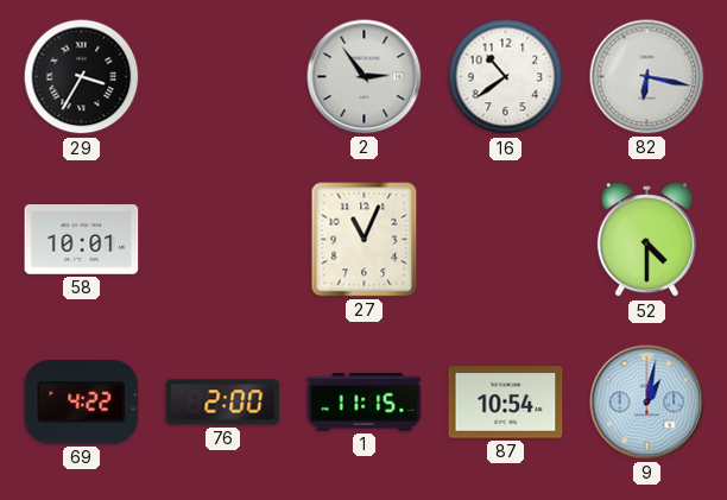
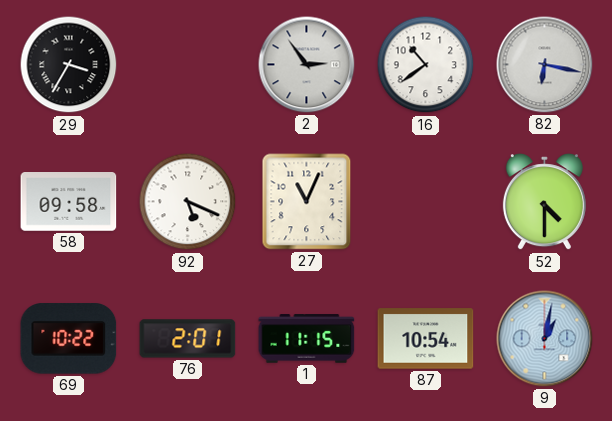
58: 10:01 -> 09:58
92: none -> 5:19
69: 4:22 -> 10:22
76: 2:00 -> 2:01
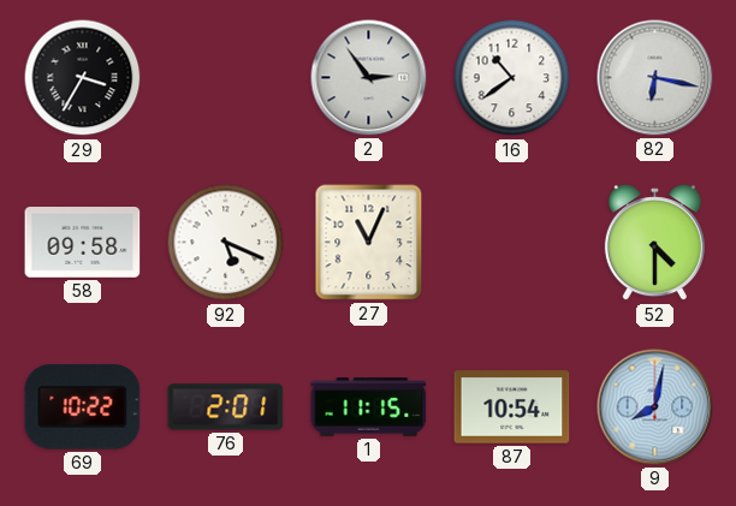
9: 1:02 -> 8:02
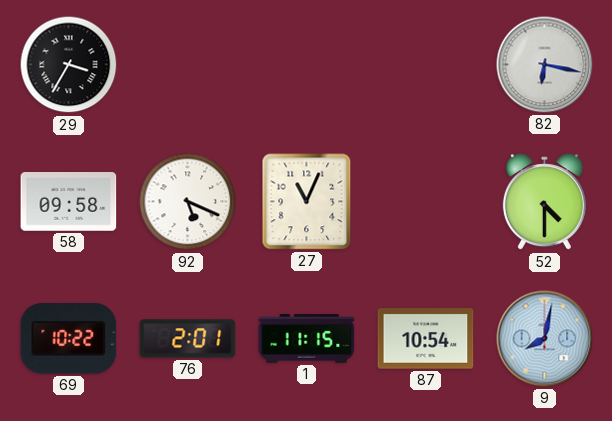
2: 2:54 -> none
16: 10:39 -> none
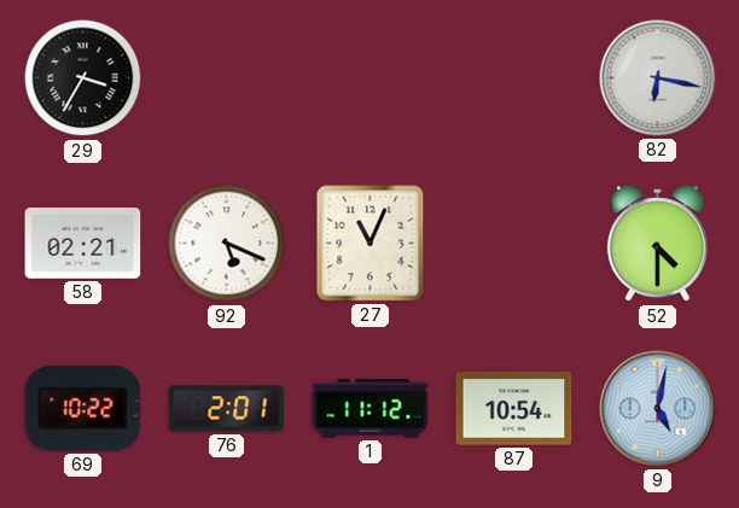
58: 09:58 -> 02:21
1: 11:15 -> 11:12
9: 8:02 -> 5:02
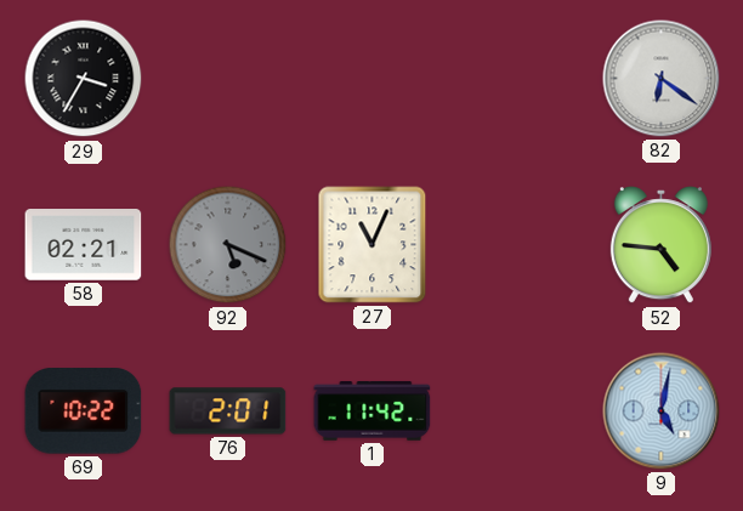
82: 6:17 -> 6:21
92 dial: white -> grey
52: 4:30 -> 4:46
1: 11:12 -> 11:42
87: 10:54 -> none
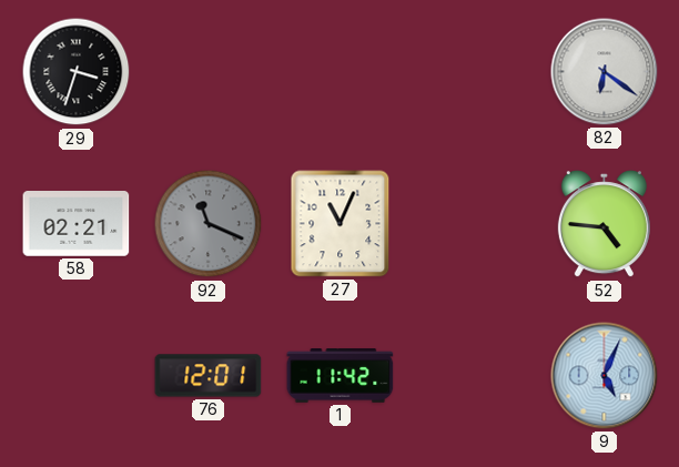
29: 3:35 -> 3:33
92: 5:19 -> 11:19
69: 10:22 -> none
76: 2:01 -> 12:01
9: 5:02 -> 5:04
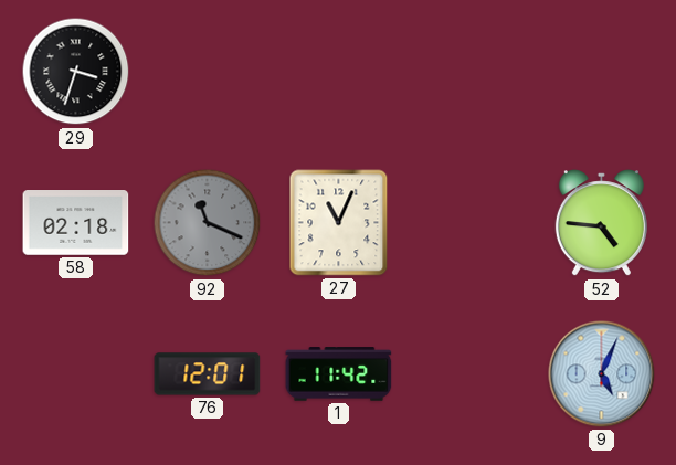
82: 6:21 -> none
58: 02:21 -> 02:18
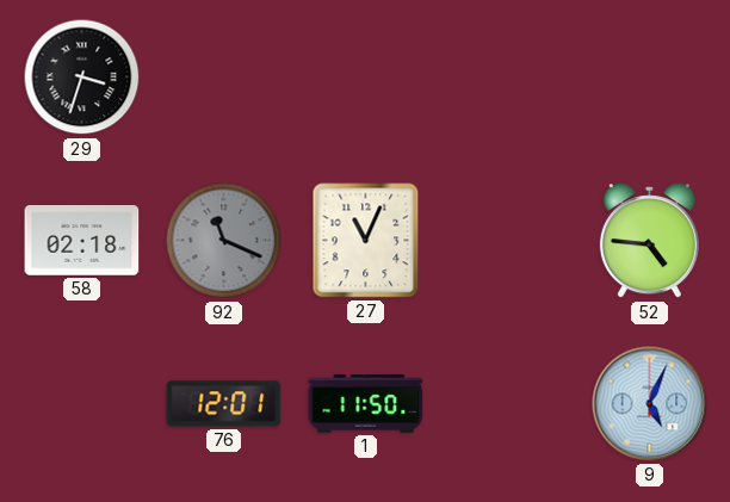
1: 11:42 -> 11:50
